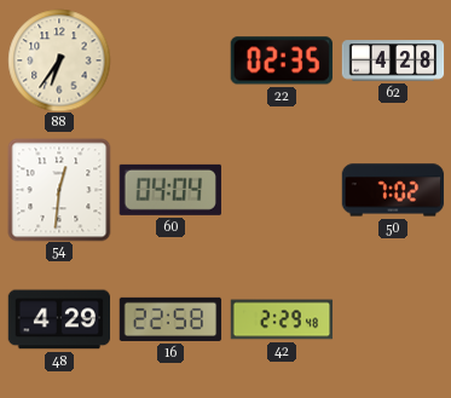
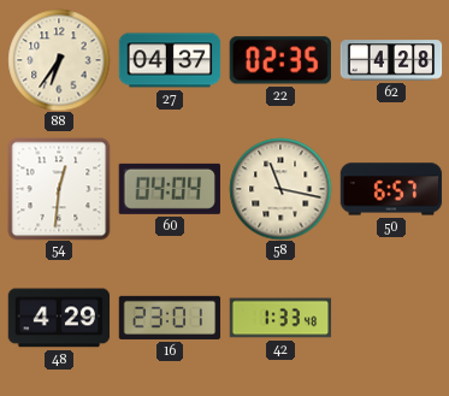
27: none -> 04:37
58: none -> 11:17
50: 7:02 -> 6:57
16: 22:58 -> 23:01
42: 2:29 -> 1:33
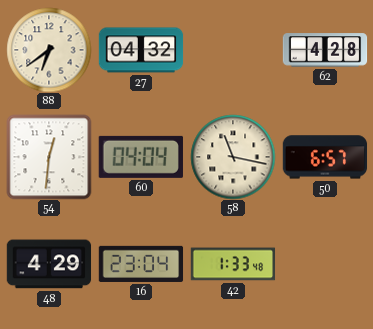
88: 6:36 -> 6:39
27: 04:37 -> 04:32
22: 02:35 -> none
16: 23:01 -> 23:04
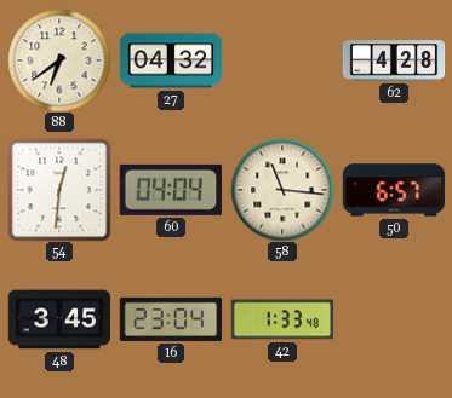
58: 11:17 -> 11:16
48: 4:29 -> 3:45
